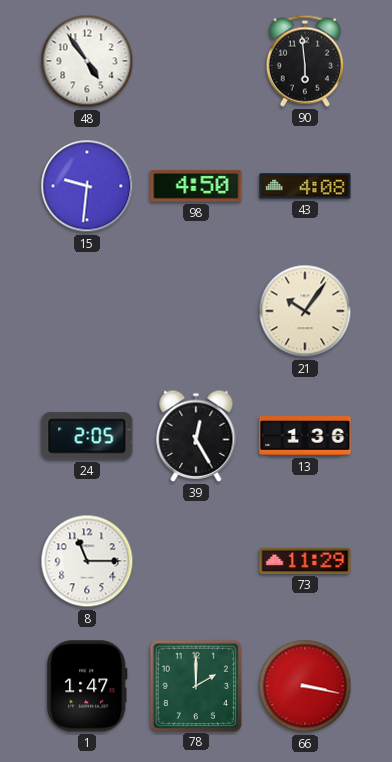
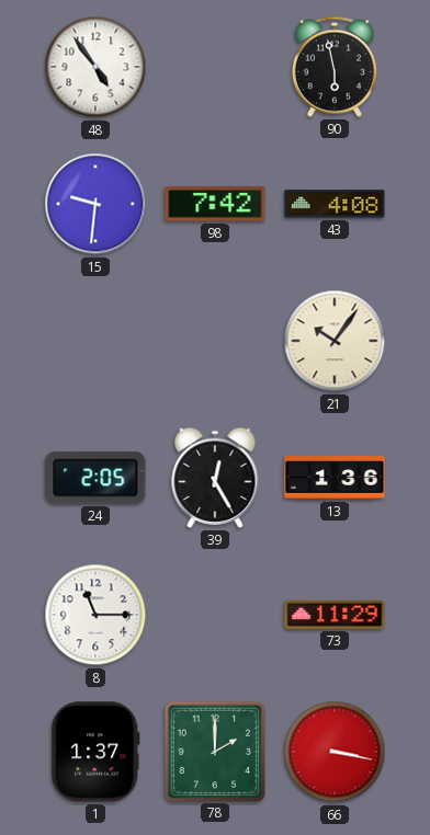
90: 5:59 -> 5:58
98: 4:50 -> 7:42
1: 1:47 -> 1:37
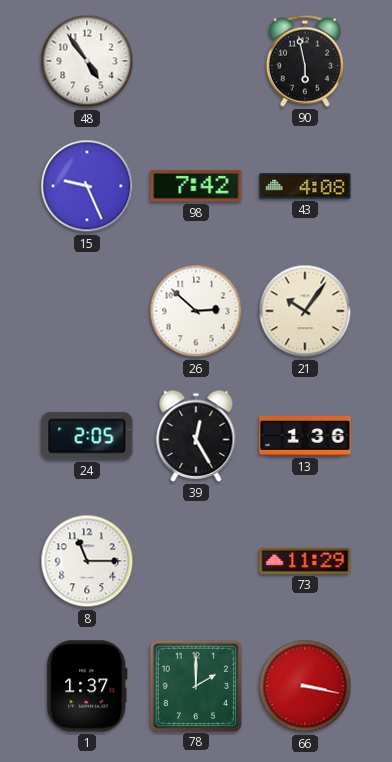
15: 9:31 -> 9:26
26: none -> 2:52
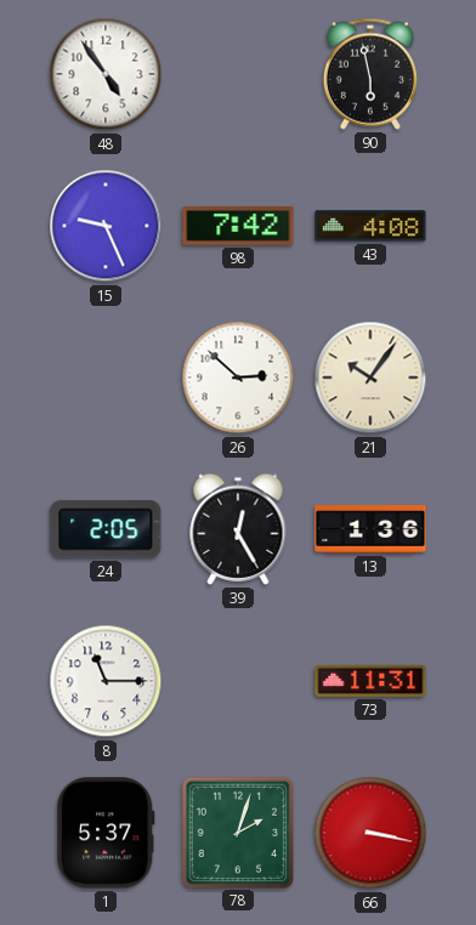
73: 11:29 -> 11:31
1: 1:37 -> 5:37
78: 2:00 -> 2:03
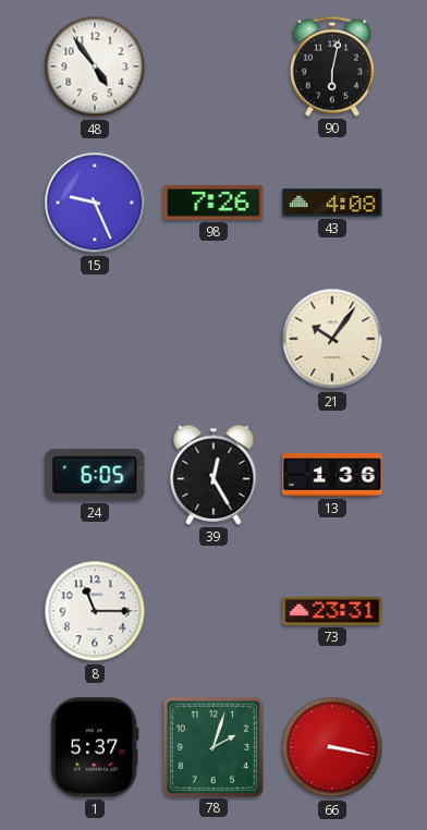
90: 5:58 -> 6:02
98: 7:42 -> 7:26
26: 2:52 -> none
24: 2:05 -> 6:05
73: 11:31 -> 23:31
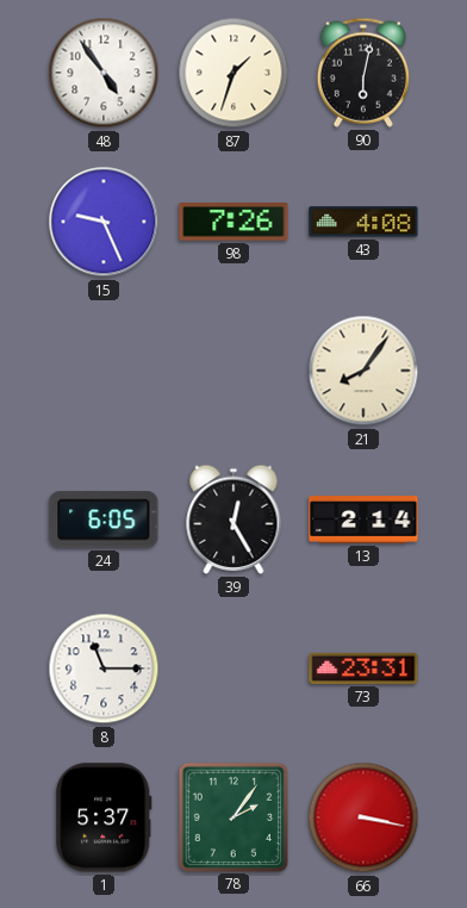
87: none -> 1:33
21: 10:06 -> 8:06
13: 1:36 -> 2:14
78: 2:03 -> 2:06
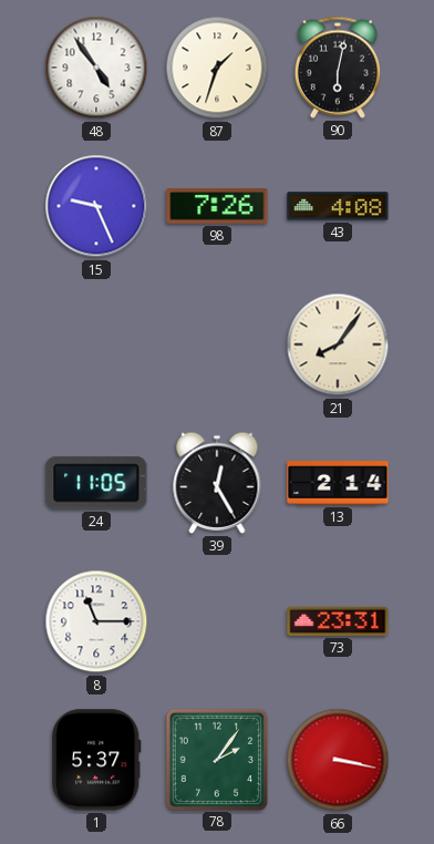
24: 6:05 -> 11:05
